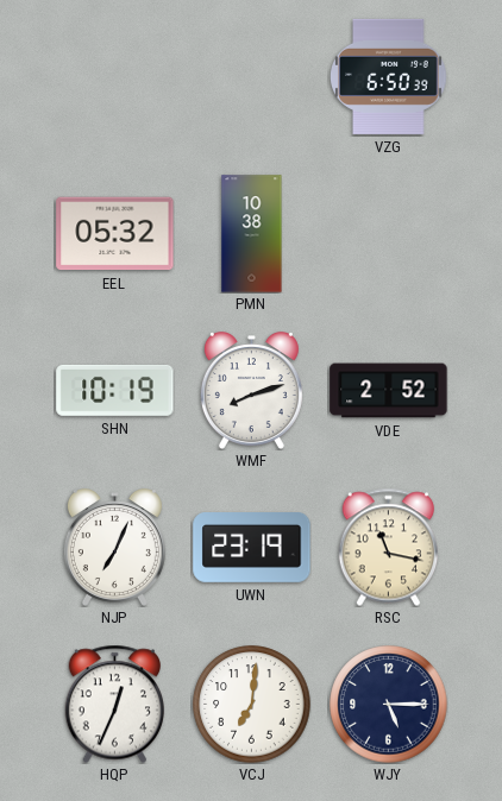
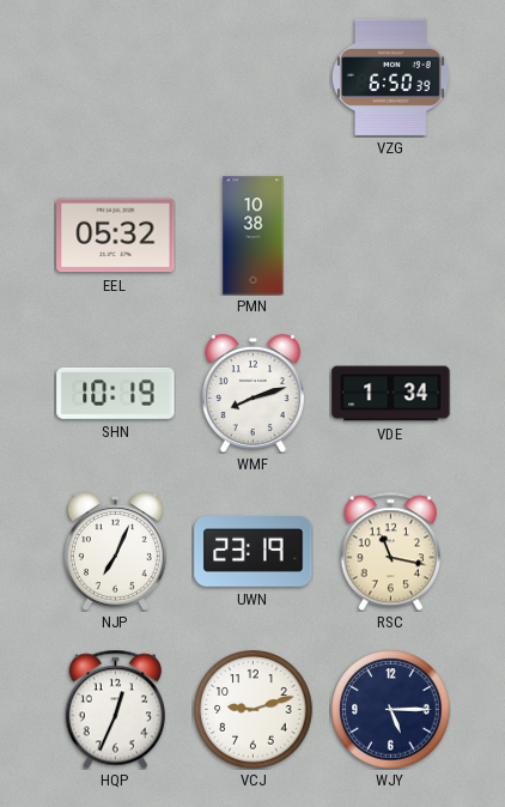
VDE: 2:52 -> 1:34
VCJ: 7:01 -> 9:12
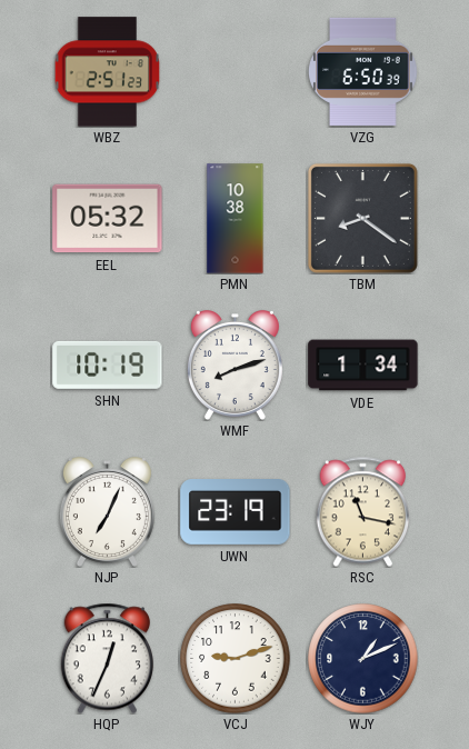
WBZ: none -> 2:51
TBM: none -> 8:21
WJY: 5:15 -> 1:11
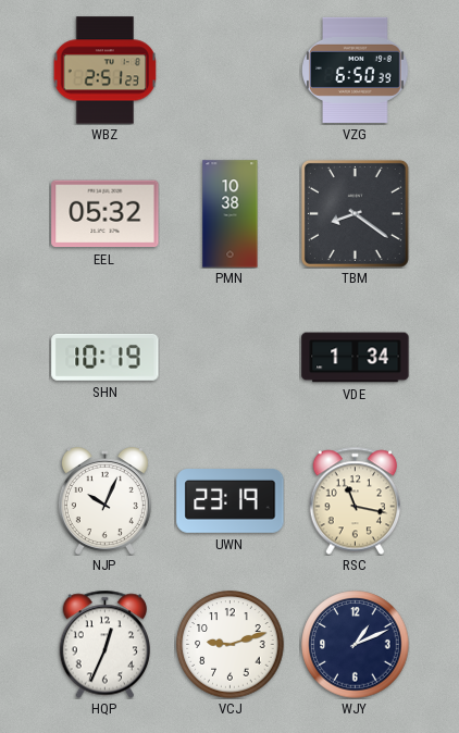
WMF: 8:12 -> none
NJP: 7:04 -> 10:04
